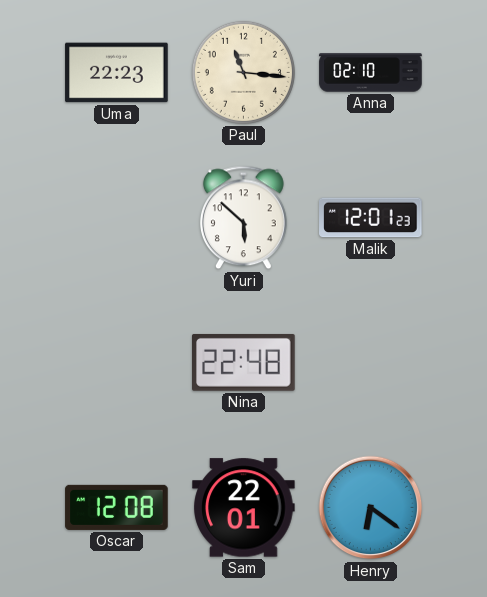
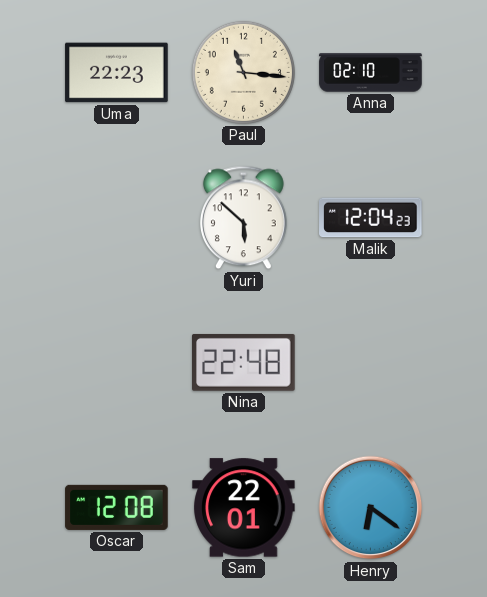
Malik: 12:01 -> 12:04
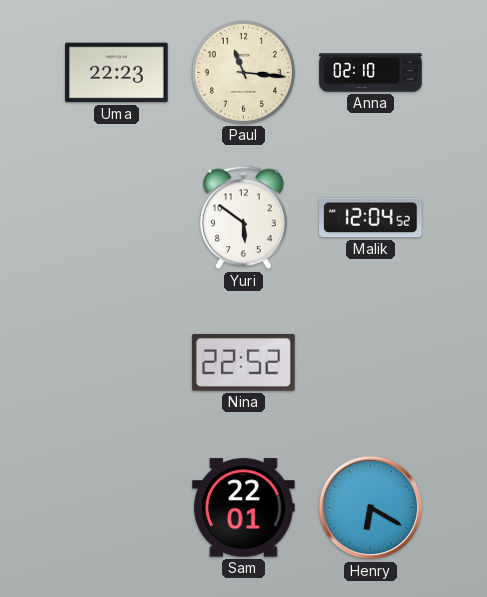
Yuri: 5:52 -> 5:51
Malik: 12:04:23 -> 12:04:52
Nina: 22:48 -> 22:52
Oscar: 12:08 -> none
Henry: 6:21 -> 6:20
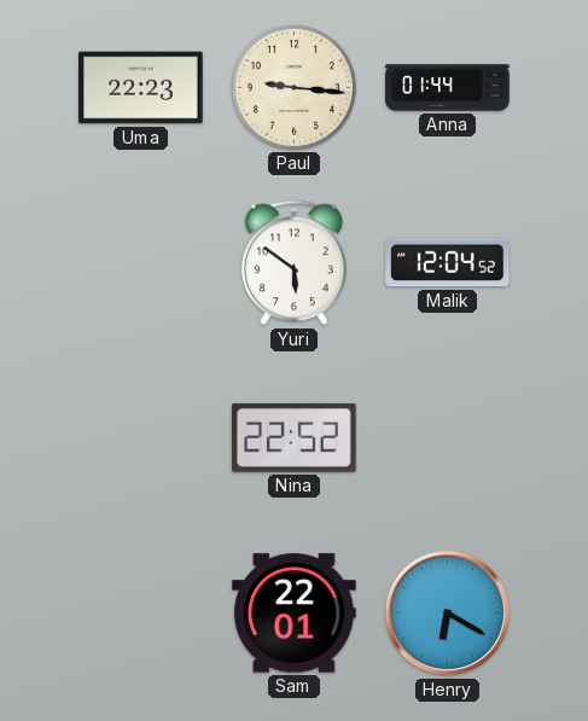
Paul: 11:16 -> 9:16
Anna: 02:10 -> 01:44
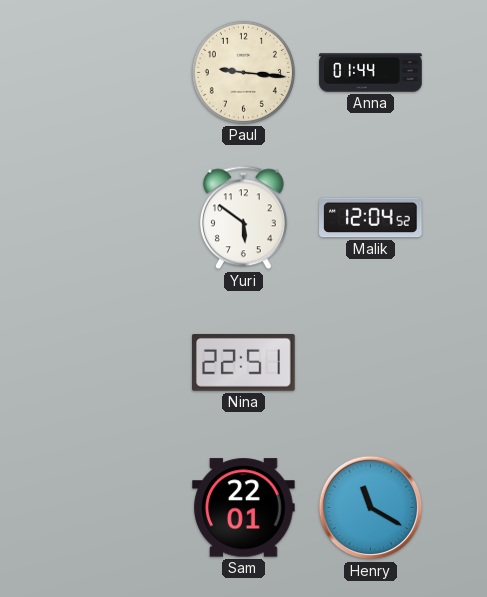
Uma: 22:23 -> none
Nina: 22:52 -> 22:51
Henry: 6:20 -> 11:20
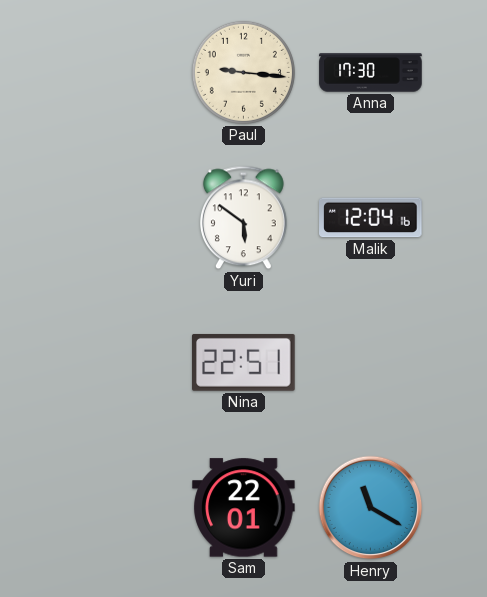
Anna: 01:44 -> 17:30
Malik: 12:04:52 -> 12:04:16
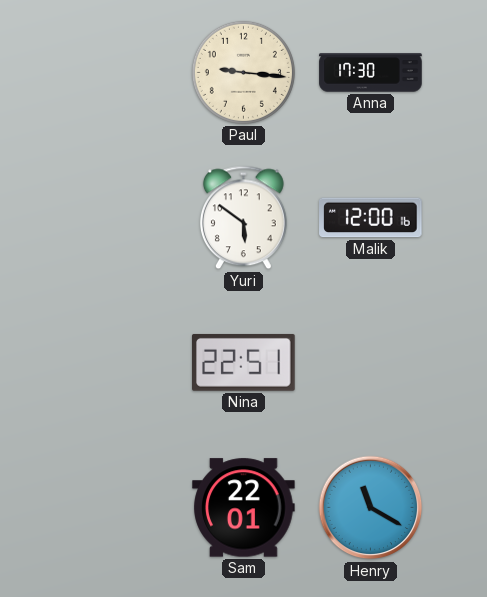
Malik: 12:04 -> 12:00
